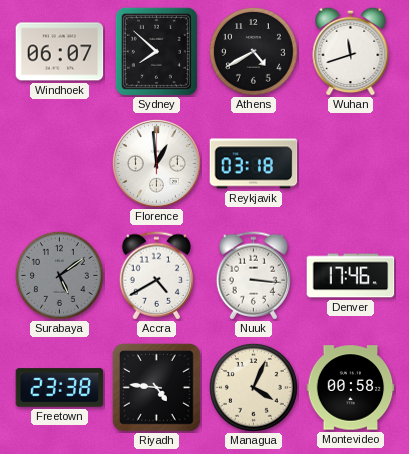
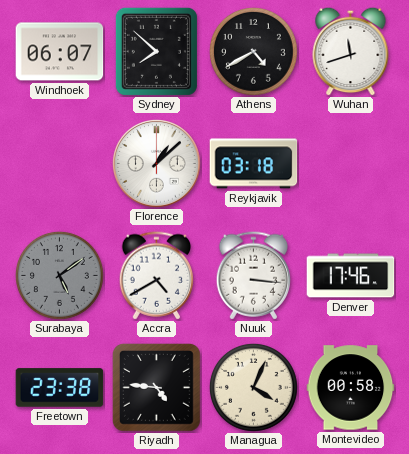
Florence: 12:59 -> 1:08
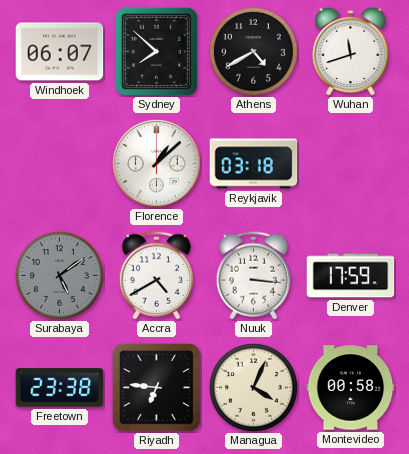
Denver: 17:46 -> 17:59
Riyadh: 4:46 -> 6:46
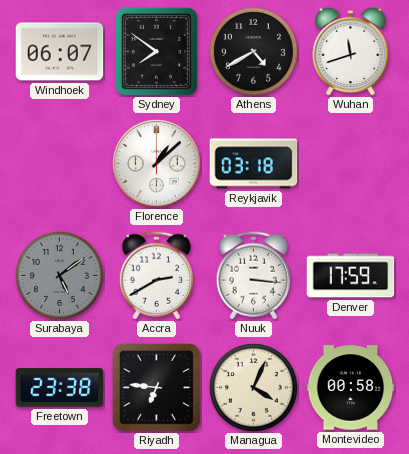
Sydney: 7:52 -> 7:51
Accra: 4:40 -> 2:40
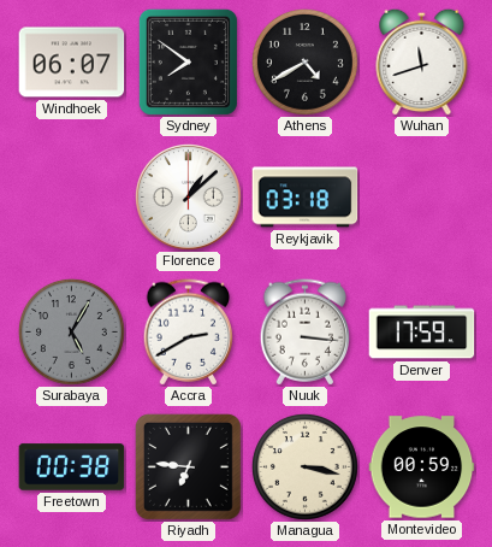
Surabaya: 5:09 -> 5:05
Freetown: 23:38 -> 00:38
Managua: 4:04 -> 3:17
Montevideo: 00:58 -> 00:59
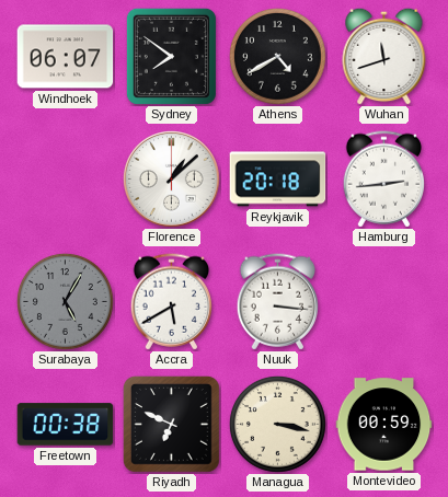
Reykjavik: 03:18 -> 20:18
Hamburg: none -> 2:44
Accra: 2:40 -> 5:40
Denver: 17:59 -> none
Riyadh: 6:46 -> 6:49
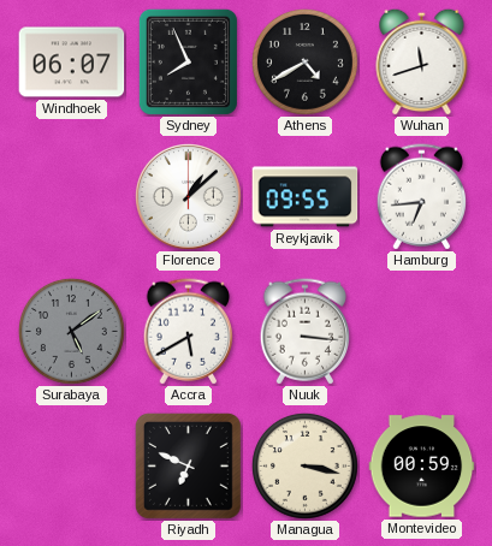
Sydney: 7:51 -> 7:56
Reykjavik: 20:18 -> 09:55
Hamburg: 2:44 -> 6:44
Surabaya: 5:05 -> 5:09
Freetown: 00:38 -> none
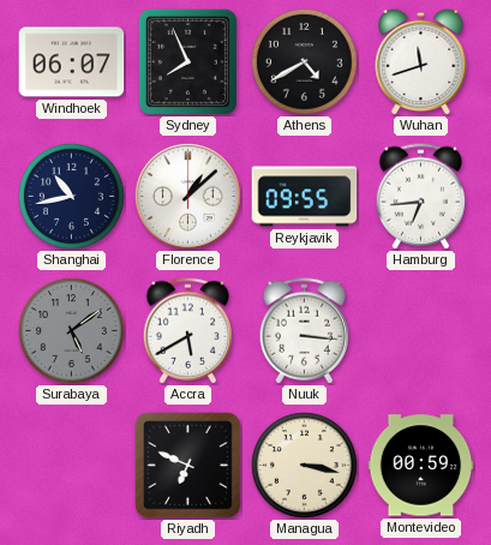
Shanghai: none -> 10:43
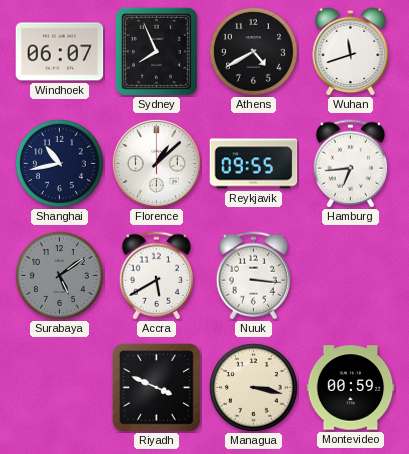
Riyadh: 6:49 -> 3:49
